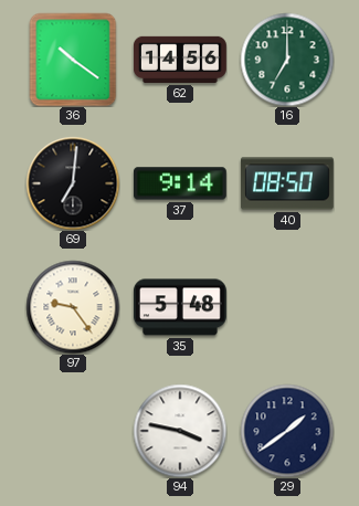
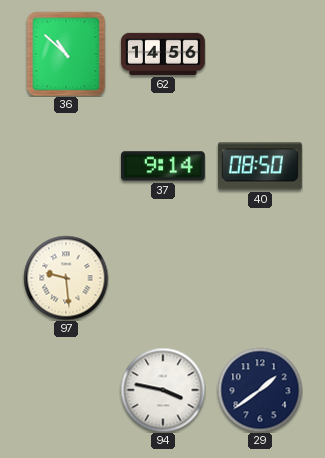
36: 10:21 -> 10:52
16: 7:00 -> none
69: 7:01 -> none
97: 9:24 -> 9:29
35: 5:48 -> none
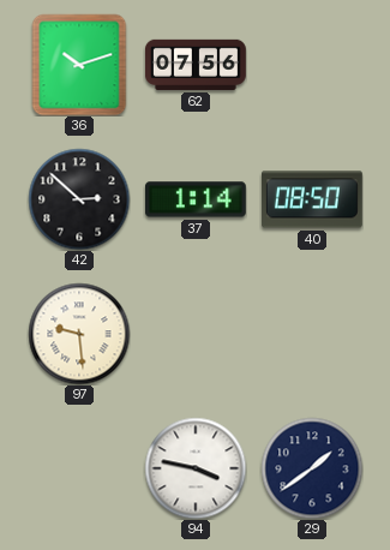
36: 10:52 -> 10:12
62: 14:56 -> 07:56
42: none -> 2:52
37: 9:14 -> 1:14
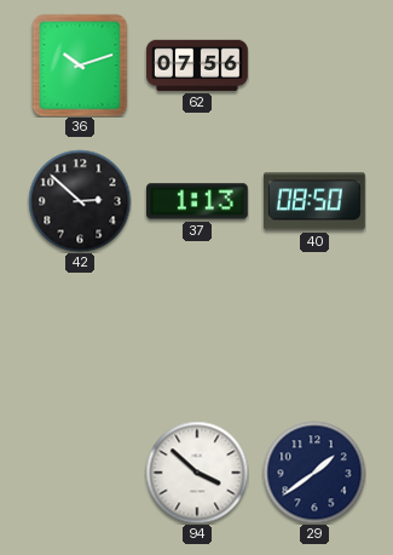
37: 1:14 -> 1:13
97: 9:29 -> none
94: 3:47 -> 3:52
